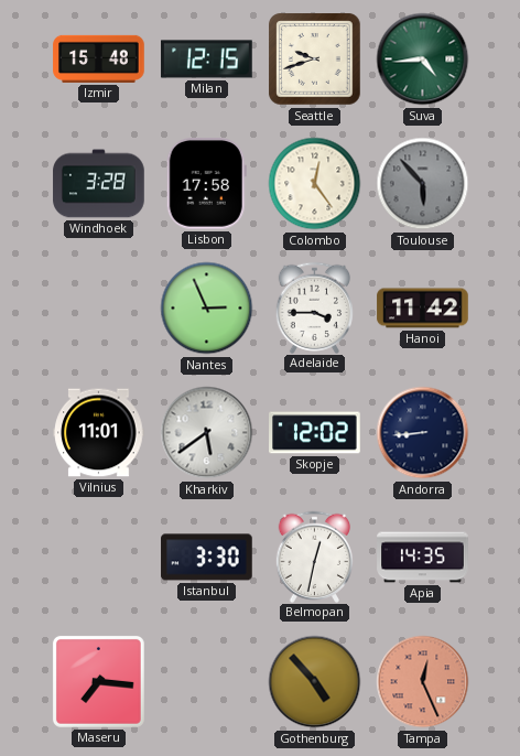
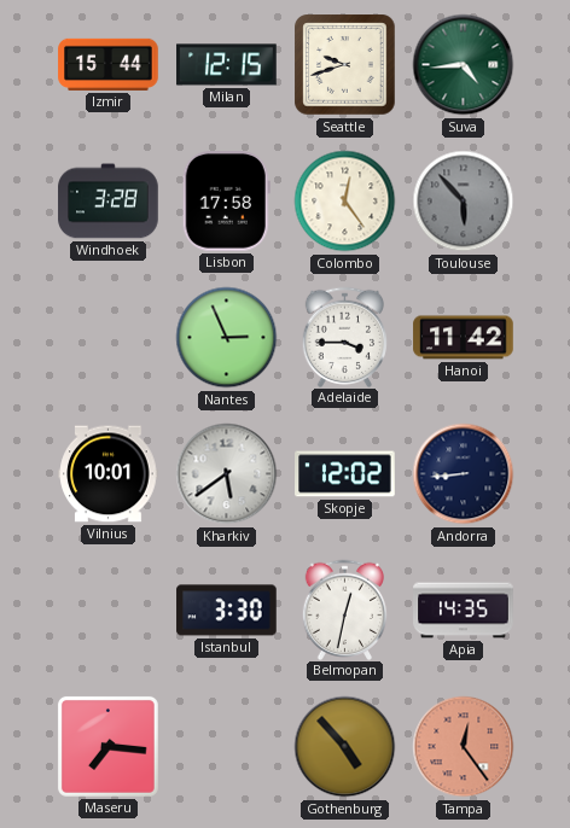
Izmir: 15:48 -> 15:44
Vilnius: 11:01 -> 10:01
Tampa: 12:26 -> 12:24
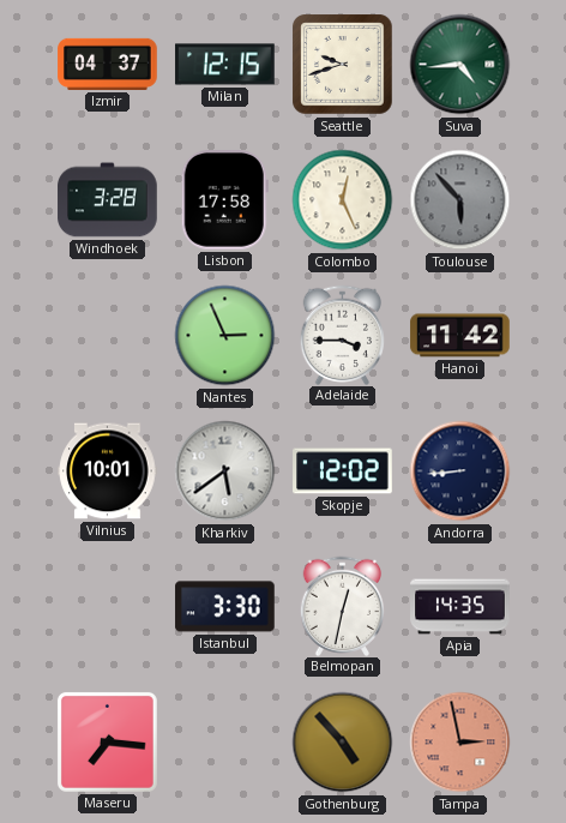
Izmir: 15:44 -> 04:37
Colombo: 12:24 -> 12:26
Tampa: 12:24 -> 2:58
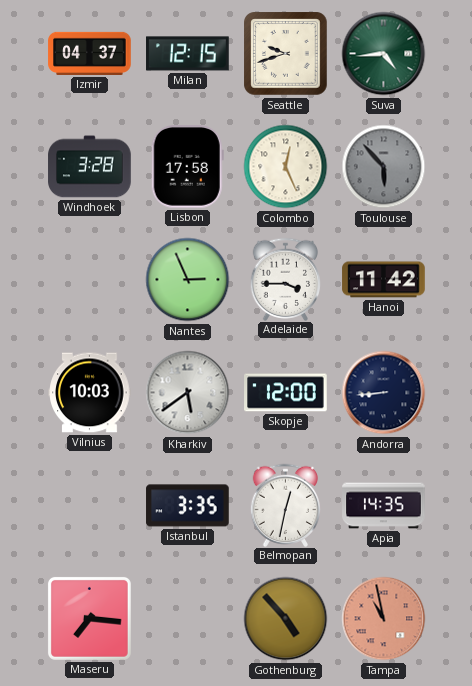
Vilnius: 10:01 -> 10:03
Skopje: 12:02 -> 12:00
Istanbul: 3:30 -> 3:35
Tampa: 2:58 -> 10:58
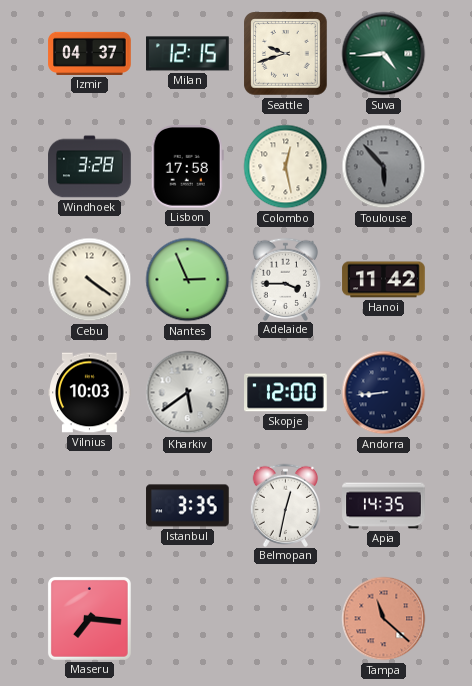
Colombo: 12:26 -> 12:28
Cebu: none -> 4:21
Gothenburg: 4:53 -> none
Tampa: 10:58 -> 11:22
